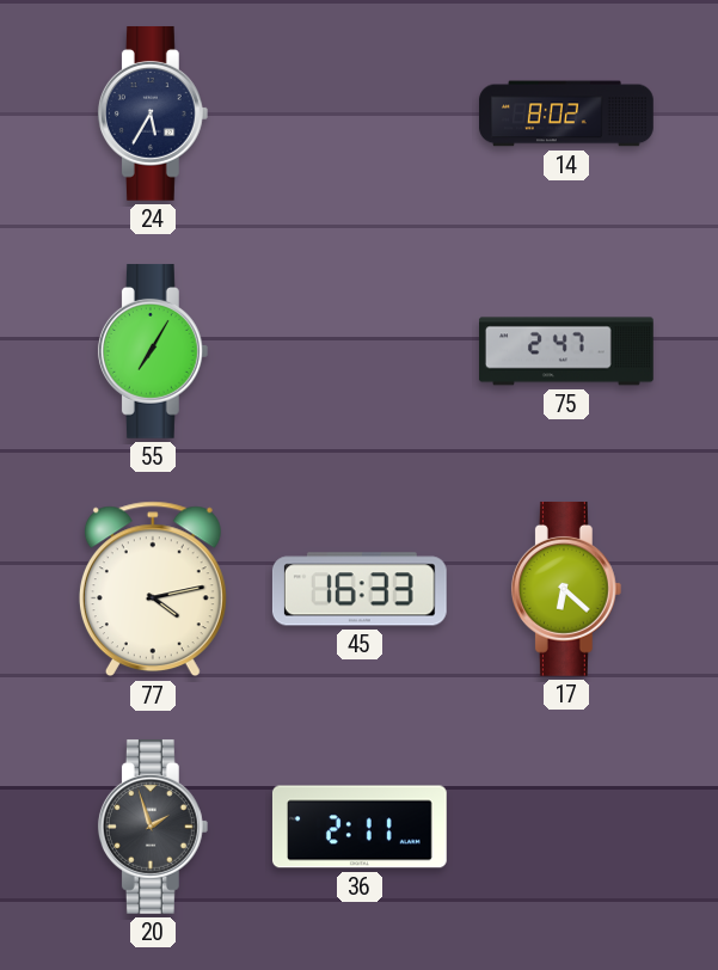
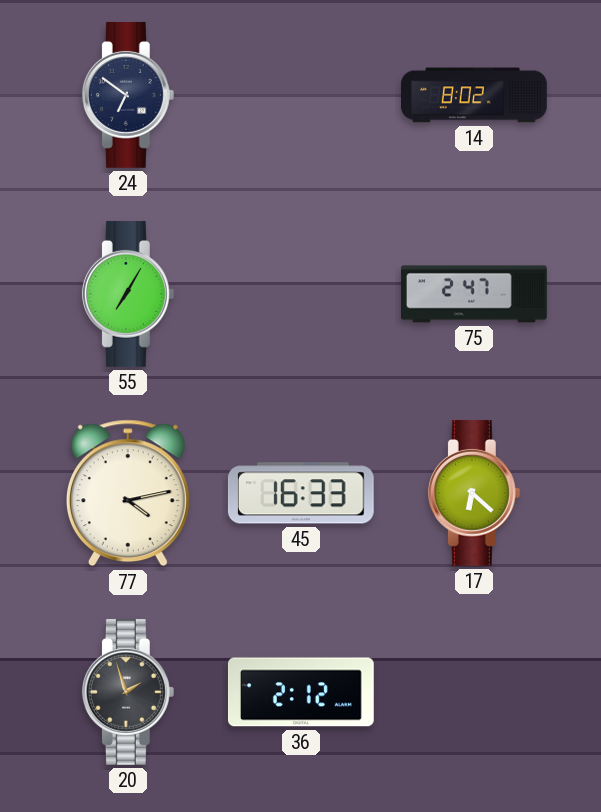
24: 5:35 -> 6:51
36: 2:11 -> 2:12
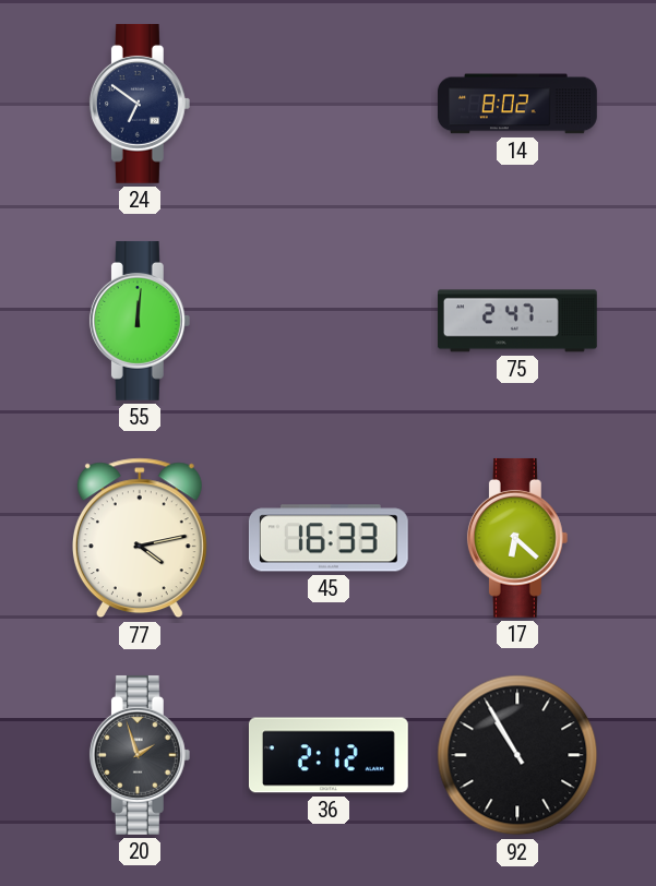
55: 7:05 -> 12:01
92: none -> 10:55
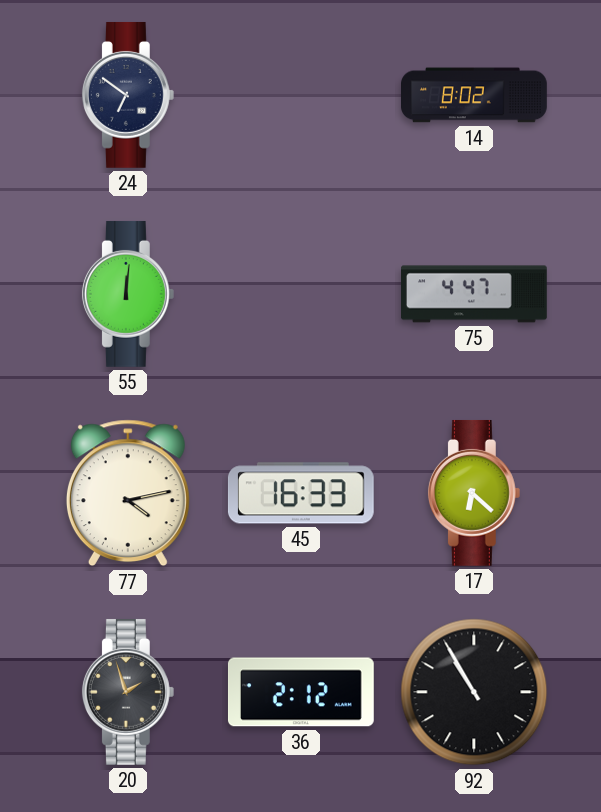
75: 2:47 -> 4:47
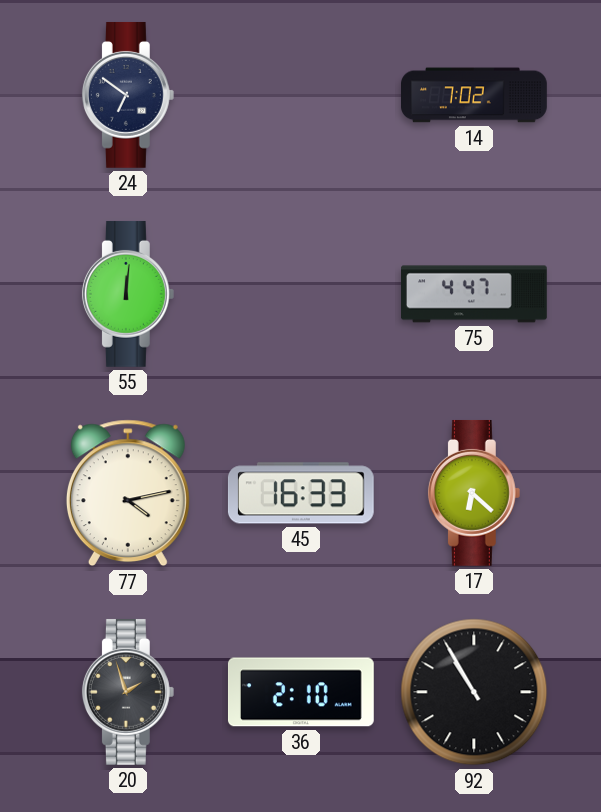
14: 8:02 -> 7:02
36: 2:12 -> 2:10
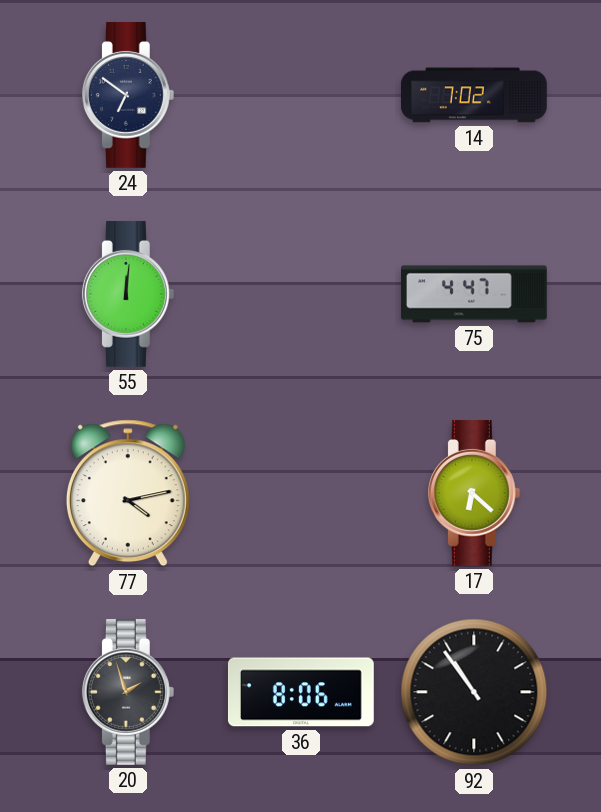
45: 16:33 -> none
36: 2:10 -> 8:06
92: 10:55 -> 10:54
